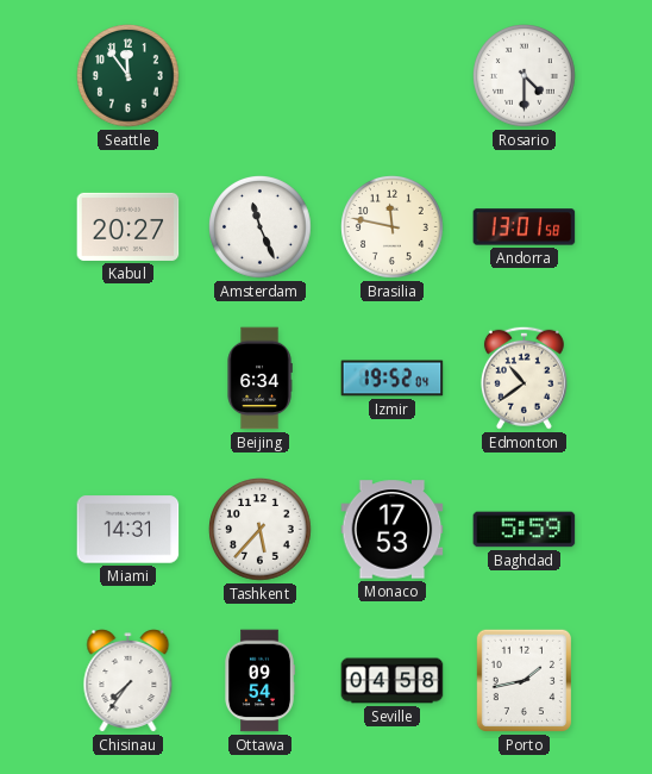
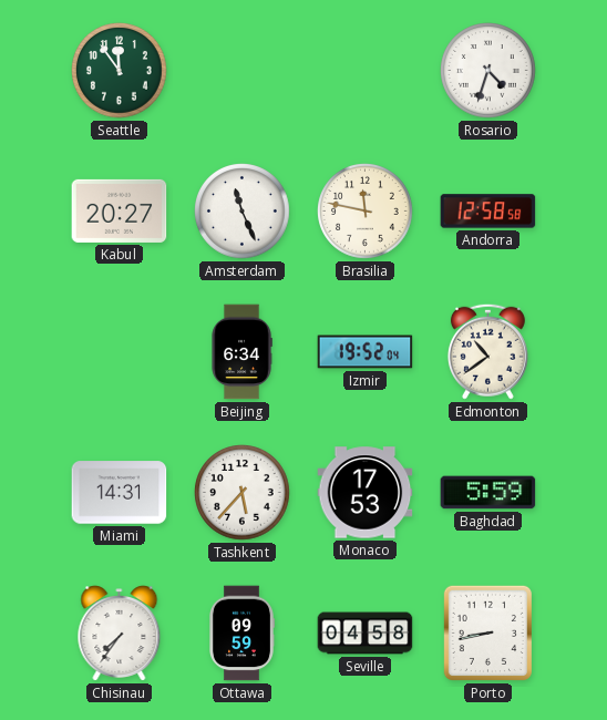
Rosario: 4:30 -> 4:33
Andorra: 13:01 -> 12:58
Ottawa: 09:54 -> 09:59
Porto: 1:43 -> 8:43
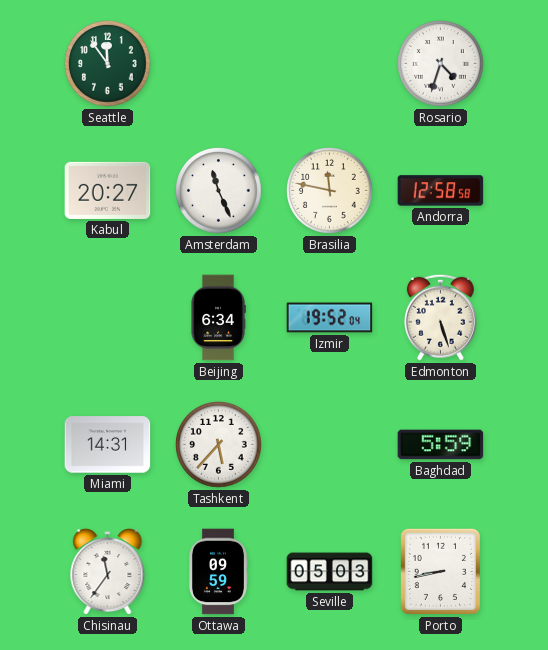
Edmonton: 10:39 -> 5:27
Monaco: 17:53 -> none
Chisinau: 7:36 -> 11:36
Seville: 04:58 -> 05:03
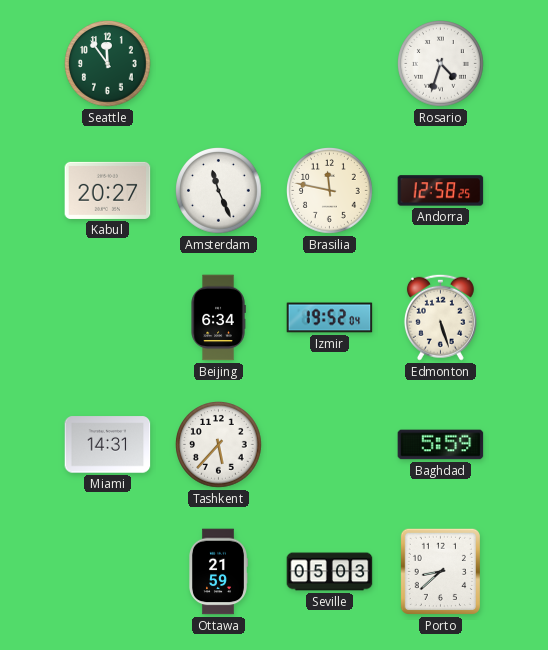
Andorra: 12:58:58 -> 12:58:25
Chisinau: 11:36 -> none
Ottawa: 09:59 -> 21:59
Porto: 8:43 -> 8:38
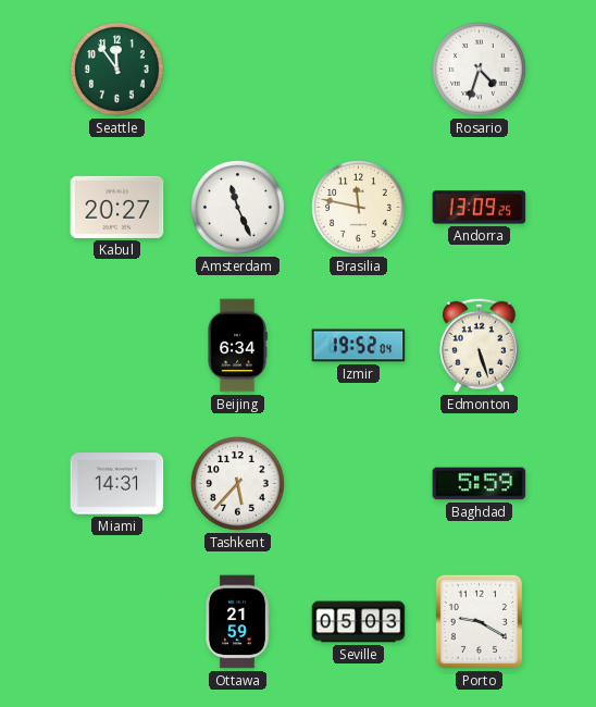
Andorra: 12:58 -> 13:09
Porto: 8:38 -> 9:20
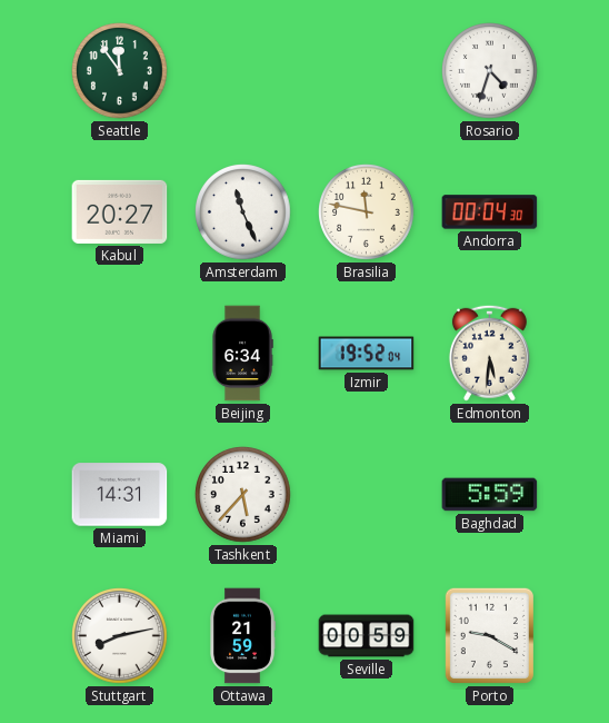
Andorra: 13:09 -> 00:04
Edmonton: 5:27 -> 5:31
Stuttgart: none -> 8:13
Seville: 05:03 -> 00:59
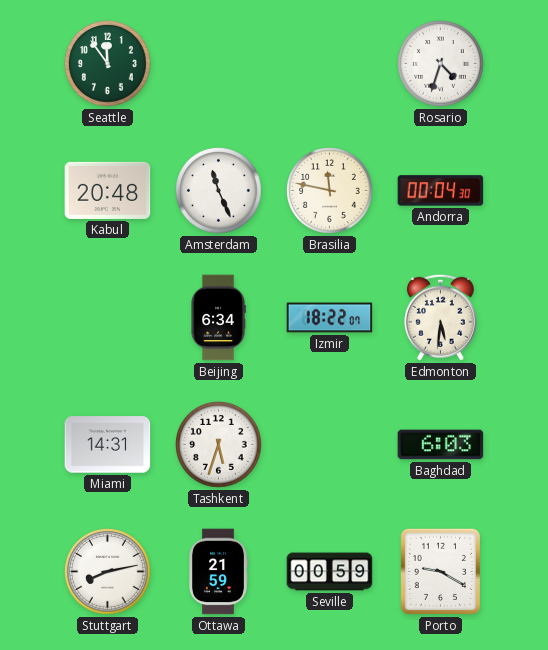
Kabul: 20:27 -> 20:48
Izmir: 19:52 -> 18:22
Tashkent: 5:37 -> 5:33
Baghdad: 5:59 -> 6:03
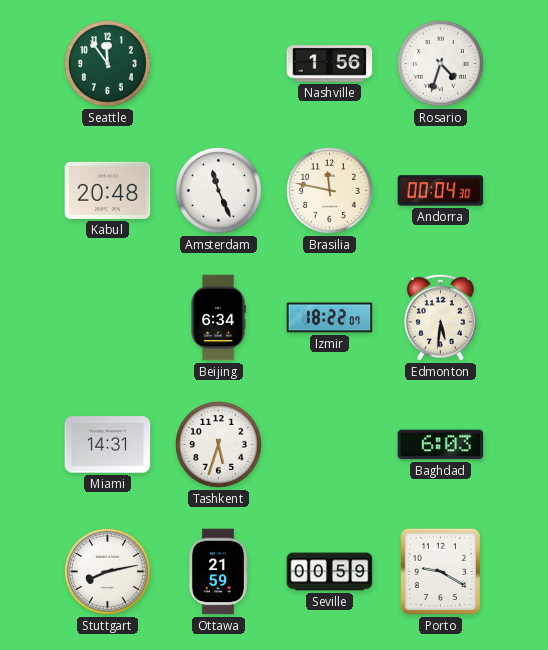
Nashville: none -> 1:56
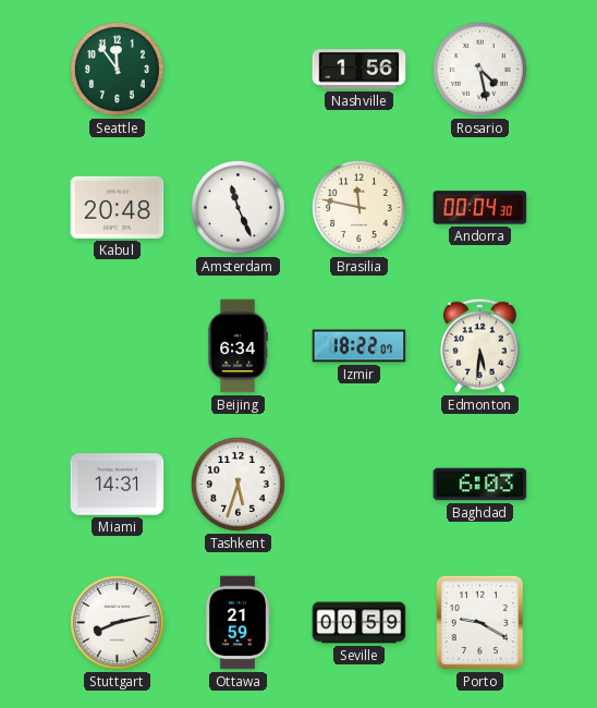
Rosario: 4:33 -> 4:28
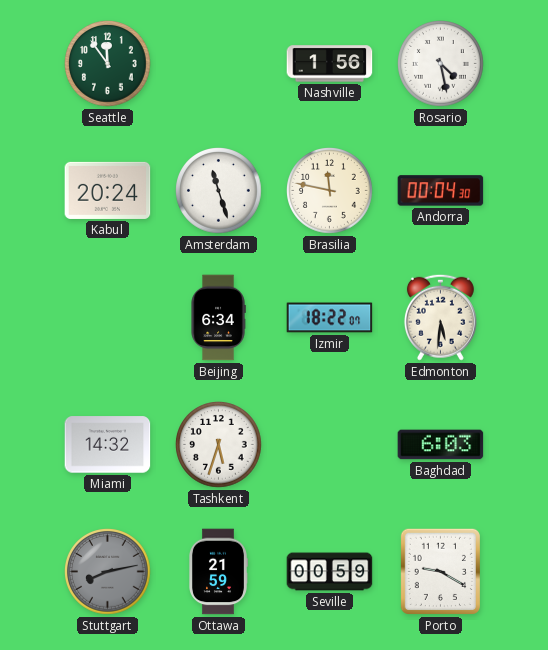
Kabul: 20:48 -> 20:24
Amsterdam: 11:26 -> 11:27
Miami: 14:31 -> 14:32
Stuttgart dial: white -> grey
